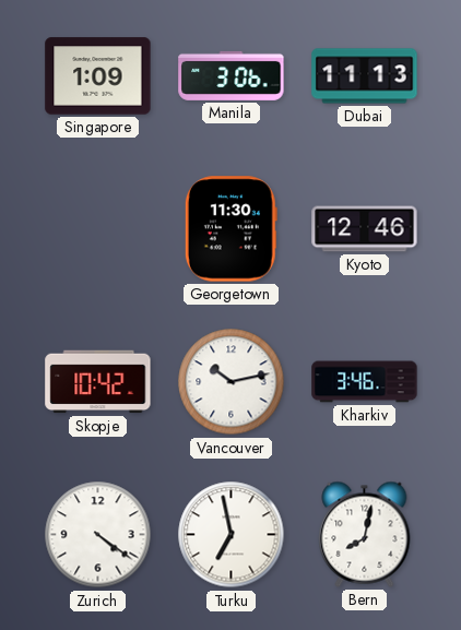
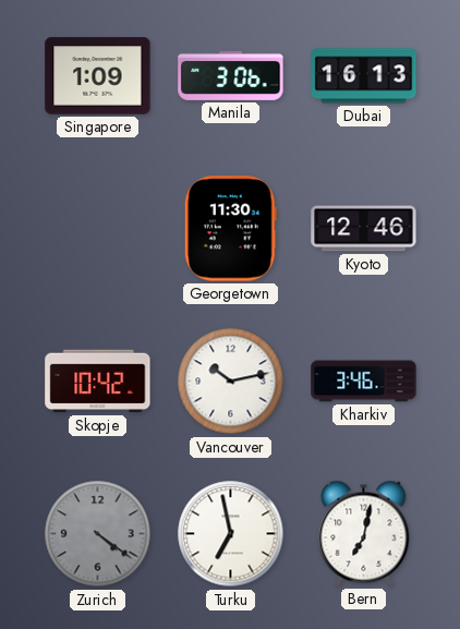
Dubai: 11:13 -> 16:13
Zurich dial: white -> grey
Bern: 8:02 -> 7:02
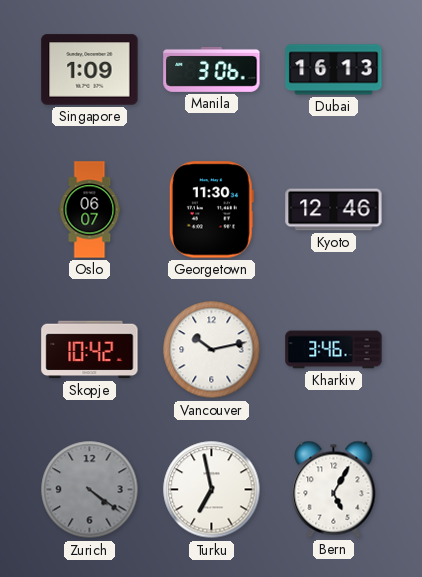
Oslo: none -> 06:07
Bern: 7:02 -> 5:05
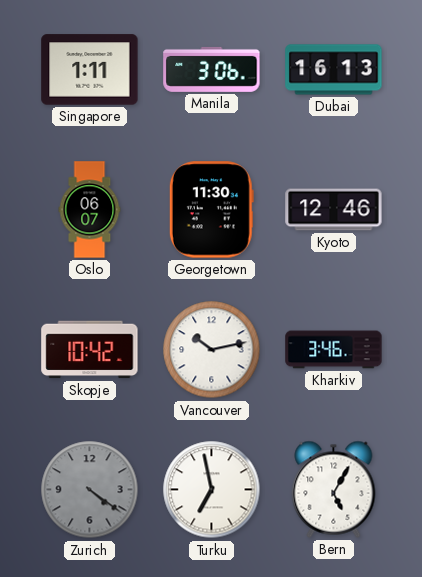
Singapore: 1:09 -> 1:11
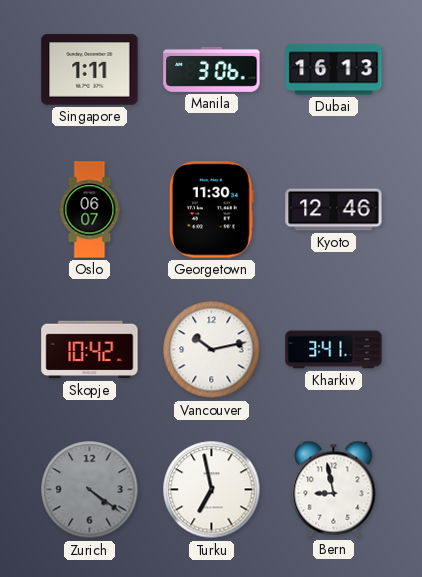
Kharkiv: 3:46 -> 3:41
Bern: 5:05 -> 8:58
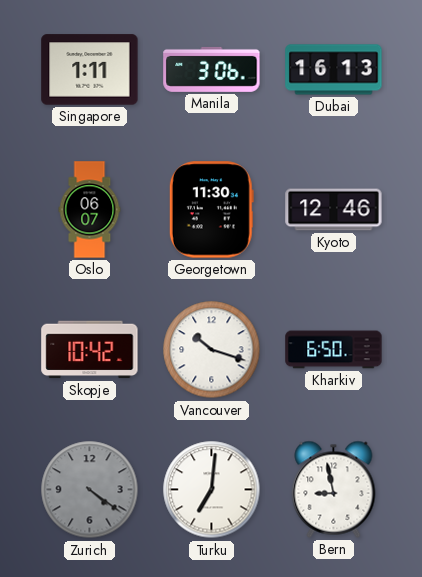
Vancouver: 10:13 -> 10:18
Kharkiv: 3:41 -> 6:50
Turku: 6:58 -> 7:01
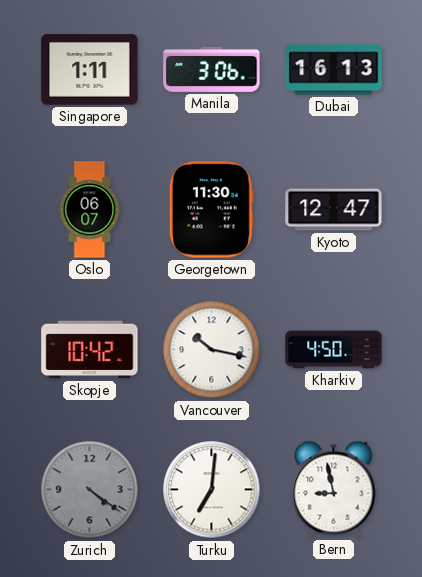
Kyoto: 12:46 -> 12:47
Vancouver: 10:18 -> 10:17
Kharkiv: 6:50 -> 4:50
